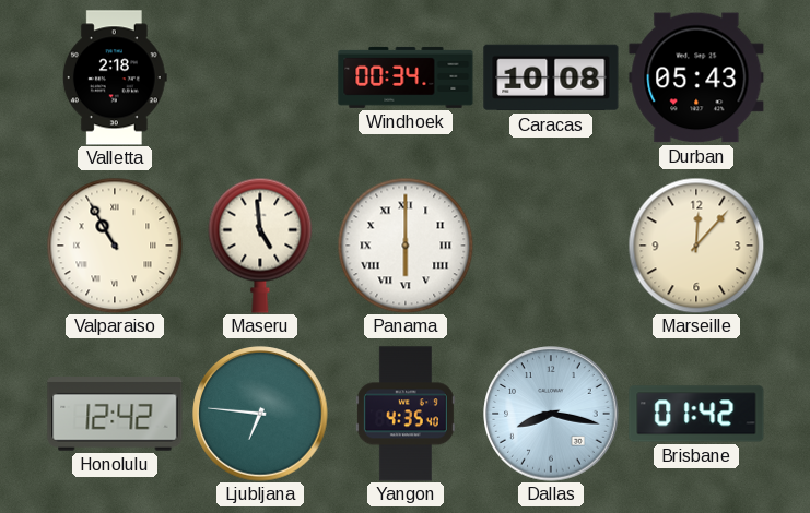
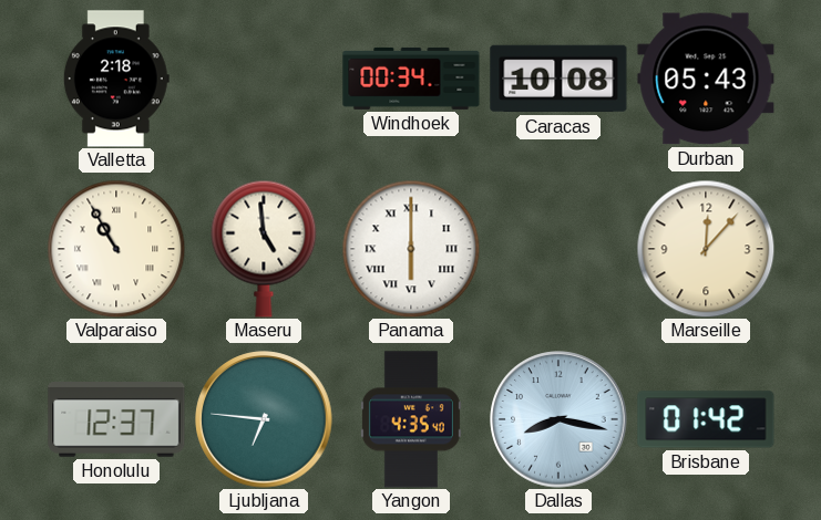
Honolulu: 12:42 -> 12:37
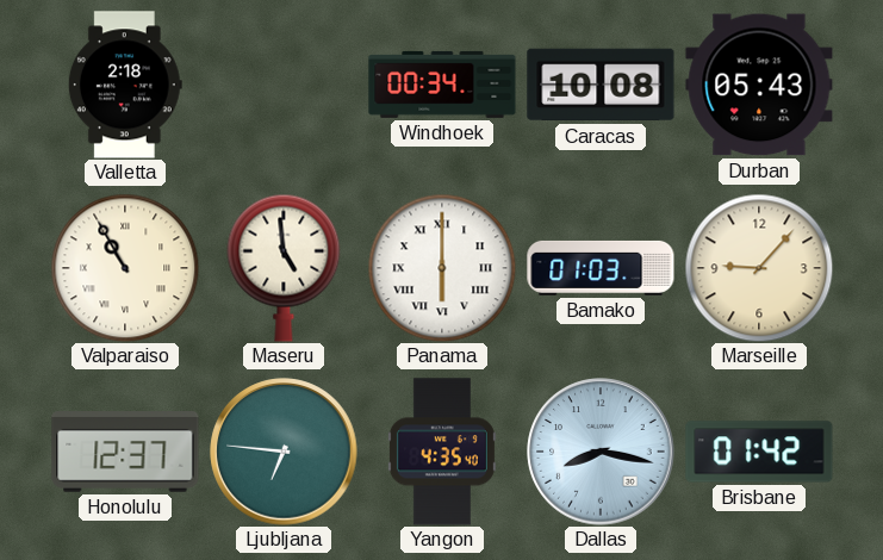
Bamako: none -> 01:03
Marseille: 12:07 -> 9:07
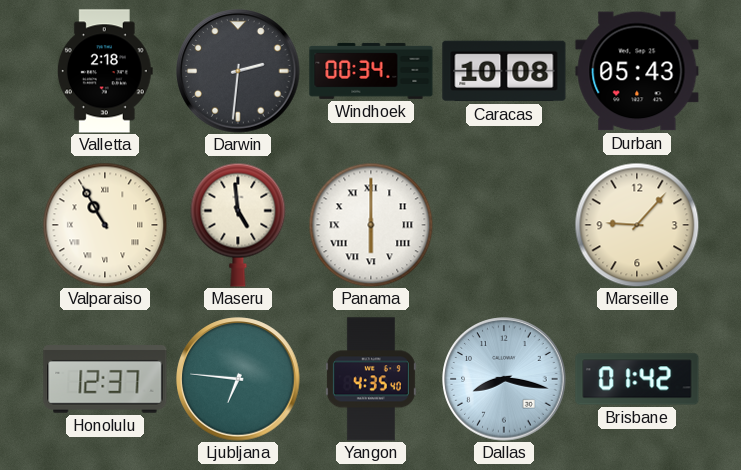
Darwin: none -> 2:31
Bamako: 01:03 -> none
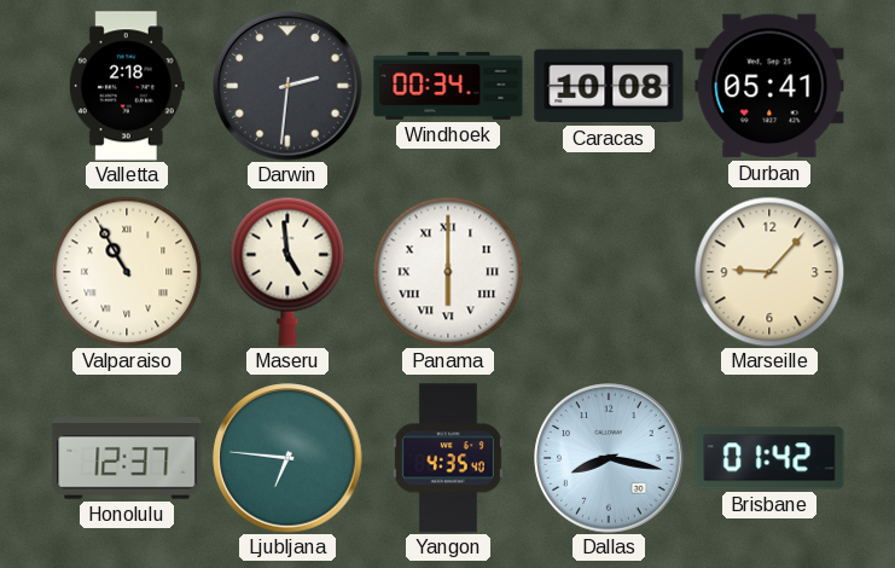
Durban: 05:43 -> 05:41
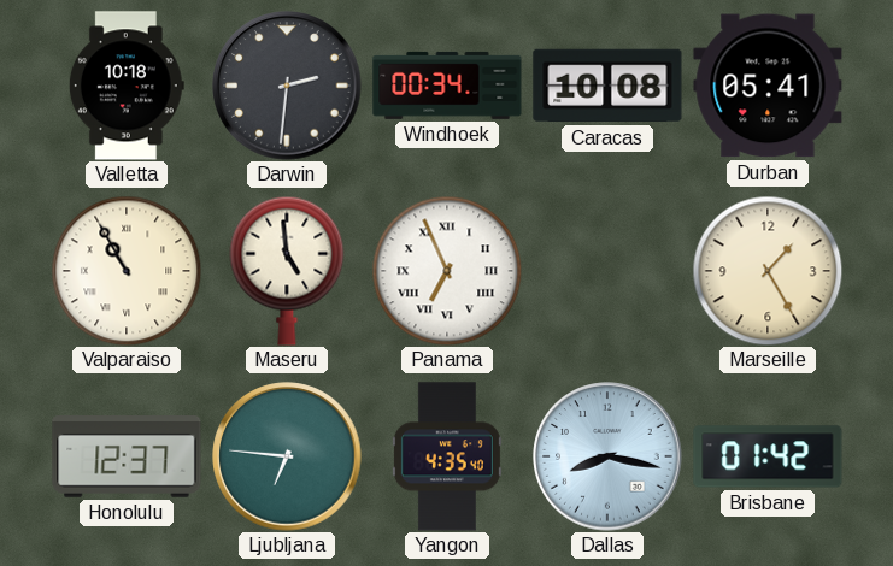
Valletta: 2:18 -> 10:18
Panama: 6:00 -> 6:56
Marseille: 9:07 -> 1:25
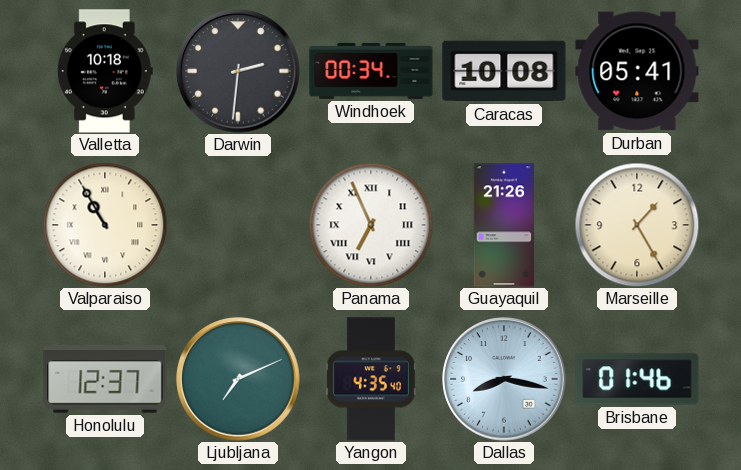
Maseru: 4:59 -> none
Guayaquil: none -> 21:26
Ljubljana: 6:46 -> 7:11
Brisbane: 01:42 -> 01:46
